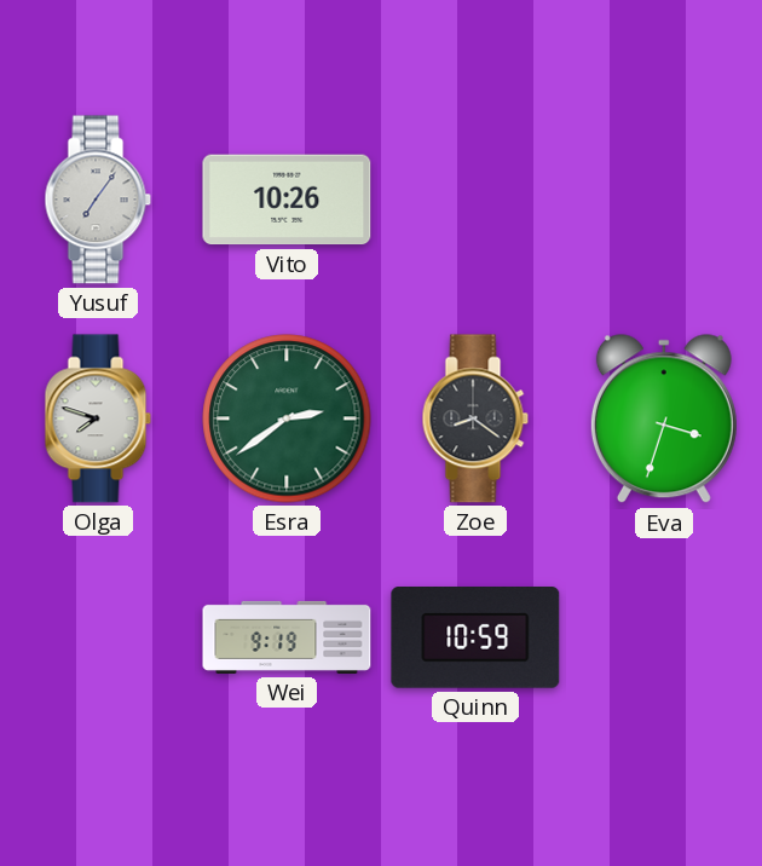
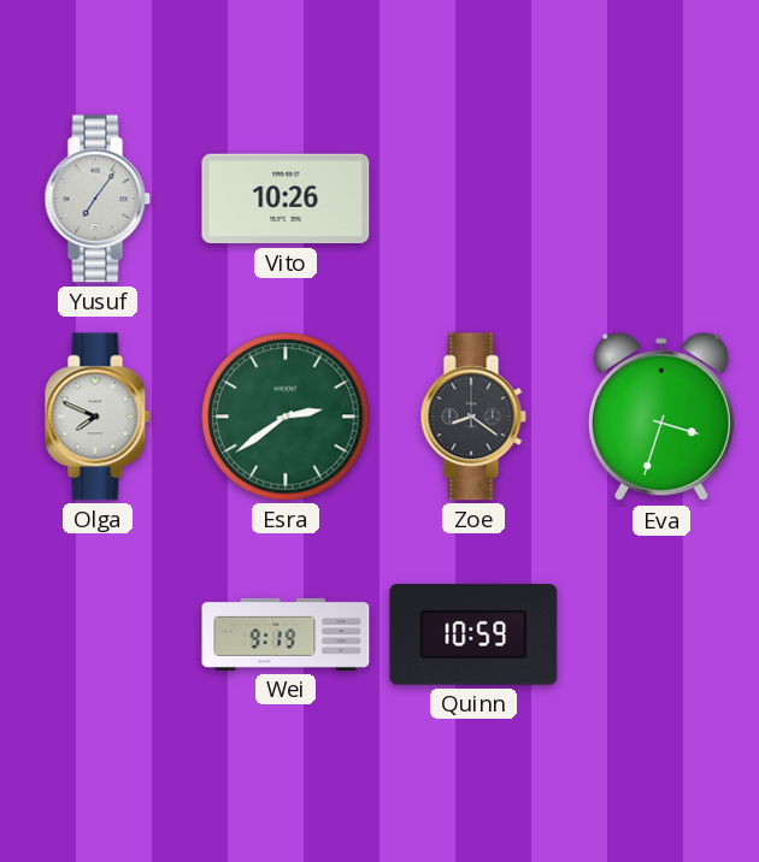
Olga: 7:48 -> 7:49
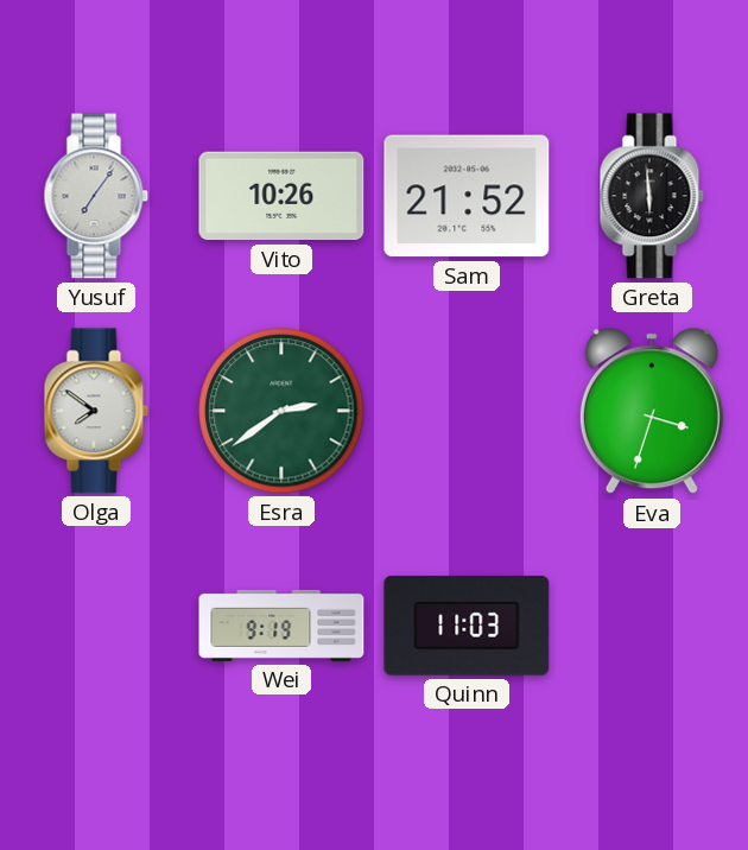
Sam: none -> 21:52
Greta: none -> 5:59
Olga: 7:49 -> 7:51
Zoe: 8:21 -> none
Quinn: 10:59 -> 11:03
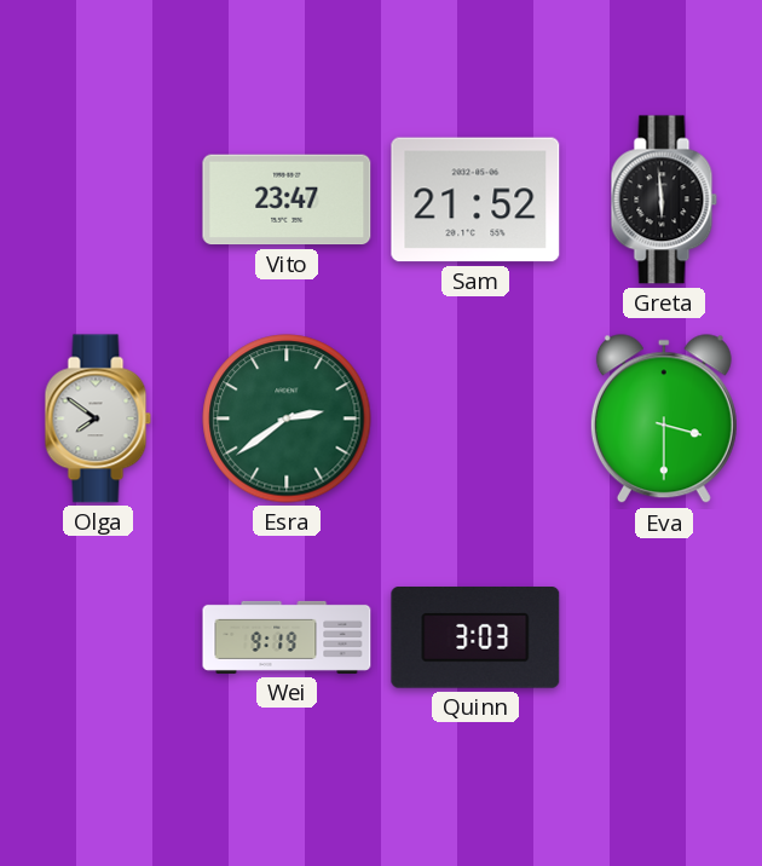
Yusuf: 7:06 -> none
Vito: 10:26 -> 23:47
Eva: 3:33 -> 3:30
Quinn: 11:03 -> 3:03
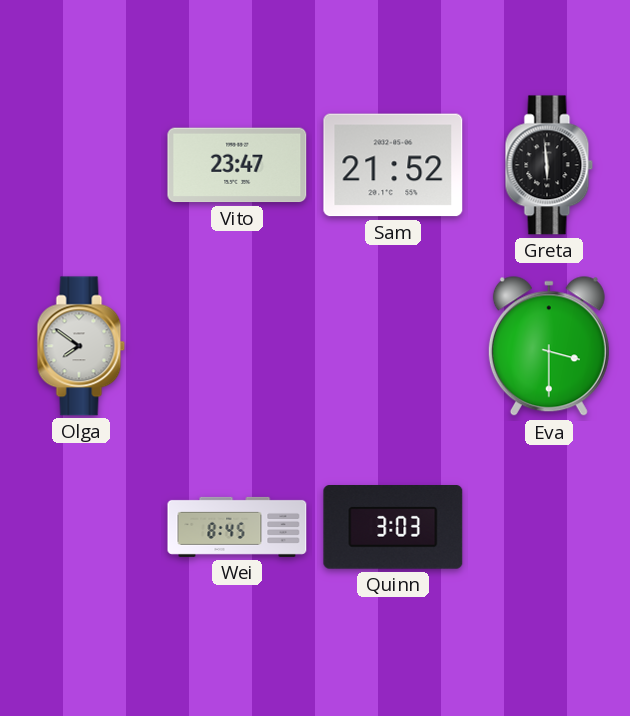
Esra: 2:39 -> none
Wei: 9:19 -> 8:45
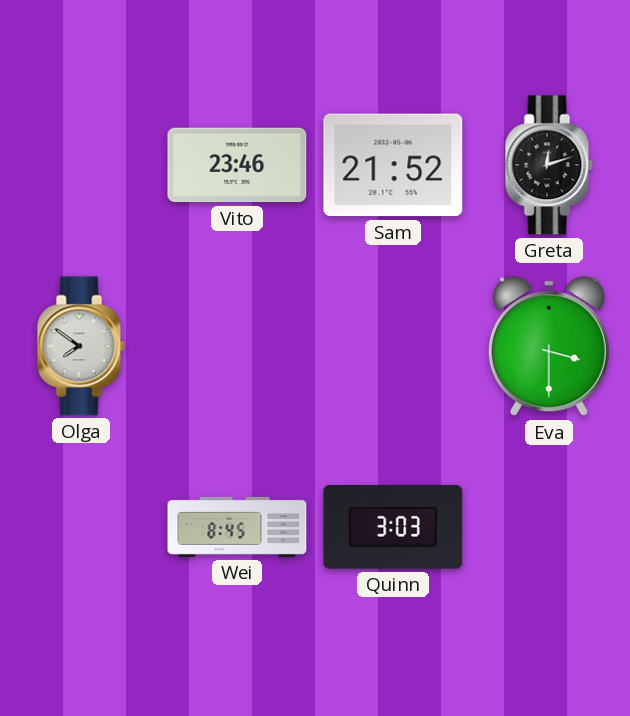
Vito: 23:47 -> 23:46
Greta: 5:59 -> 12:12
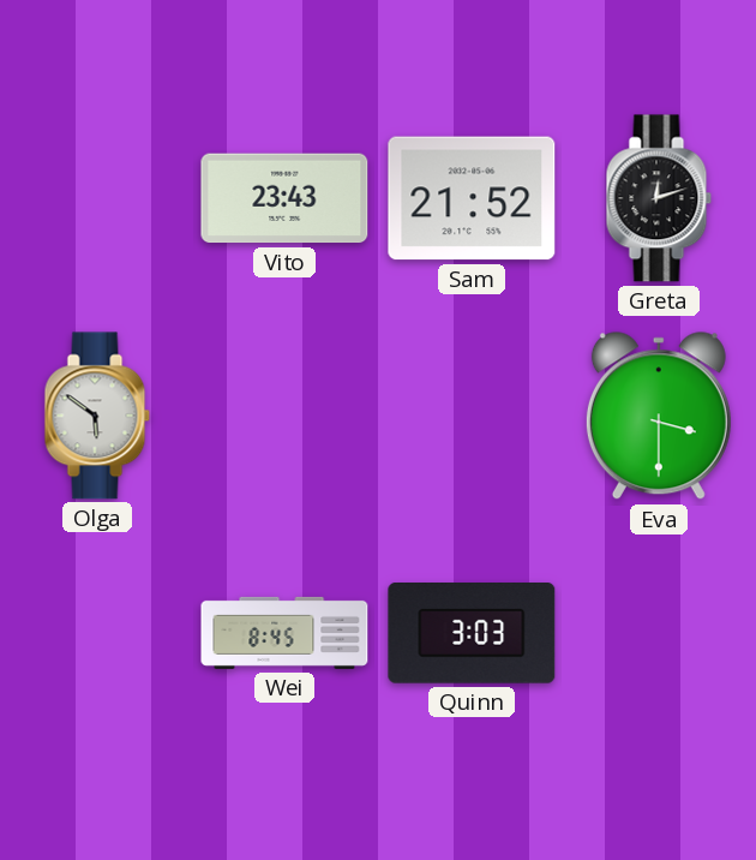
Vito: 23:46 -> 23:43
Olga: 7:51 -> 5:51
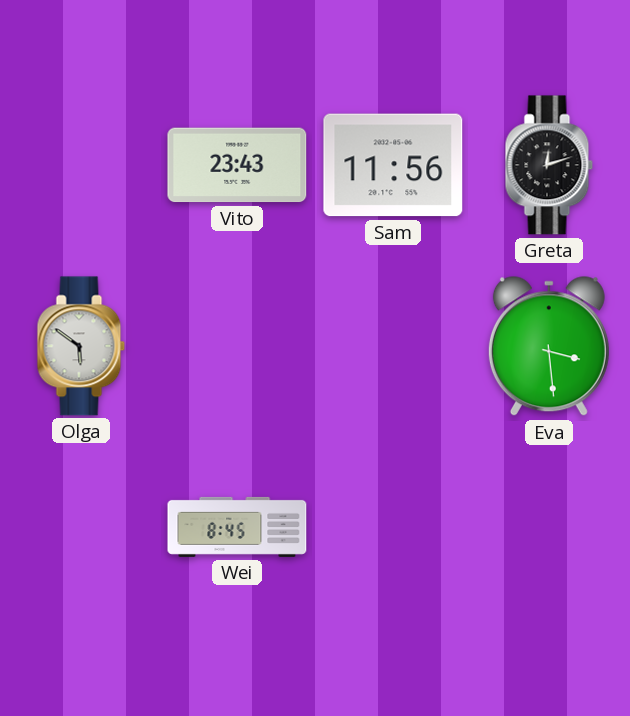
Sam: 21:52 -> 11:56
Eva: 3:30 -> 3:29
Quinn: 3:03 -> none
